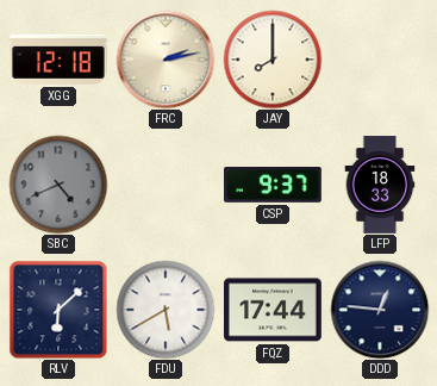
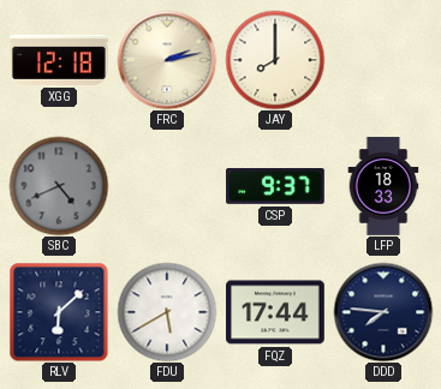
DDD: 12:46 -> 7:46
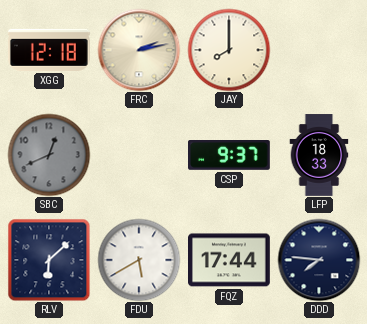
SBC: 4:41 -> 12:41
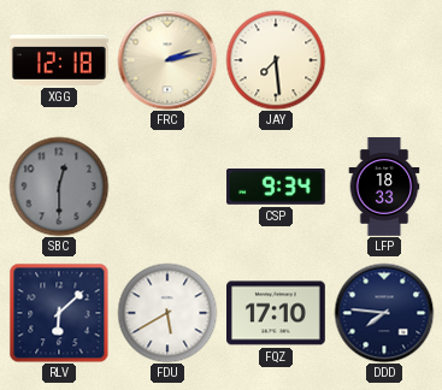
JAY: 8:00 -> 7:29
SBC: 12:41 -> 12:30
CSP: 9:37 -> 9:34
FQZ: 17:44 -> 17:10
